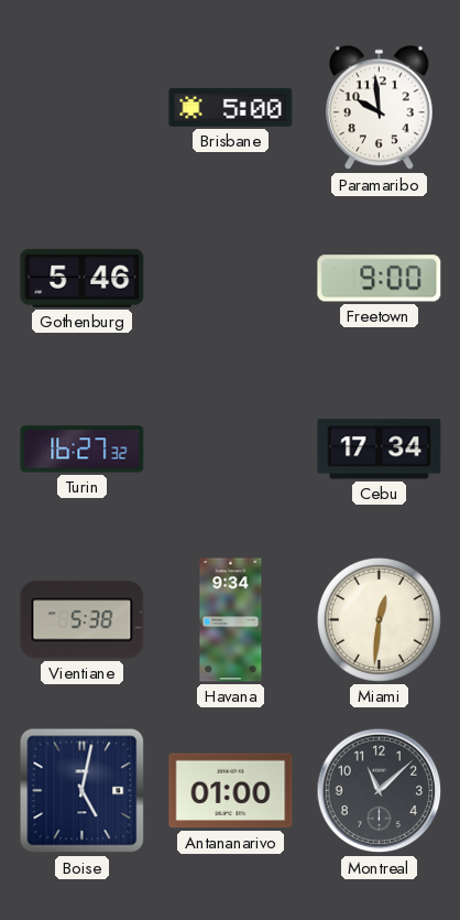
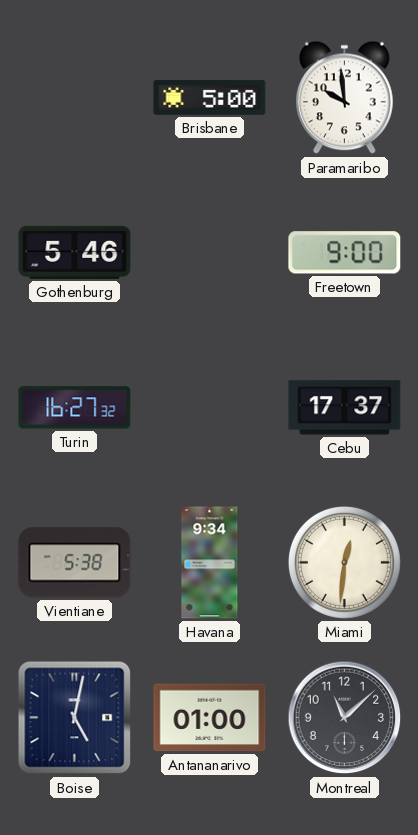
Cebu: 17:34 -> 17:37
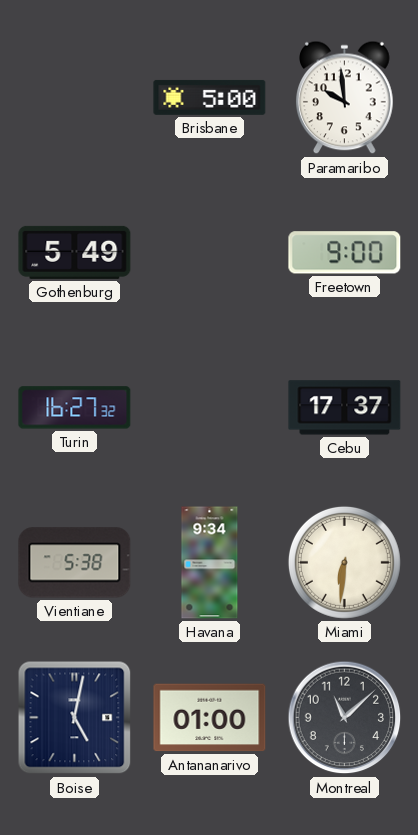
Gothenburg: 5:46 -> 5:49
Miami: 12:31 -> 6:31
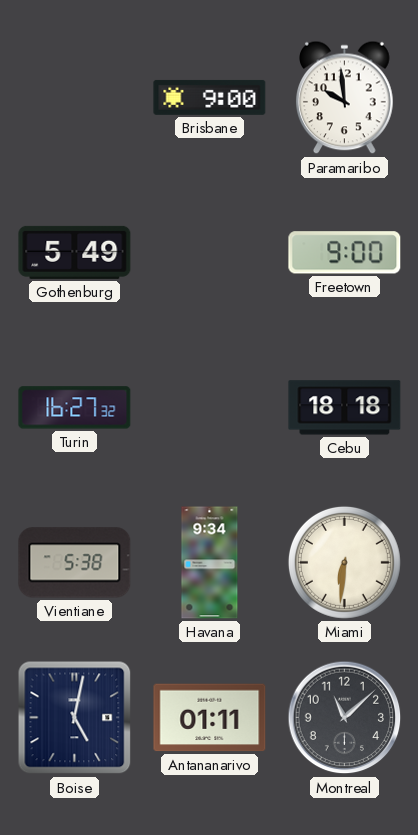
Brisbane: 5:00 -> 9:00
Cebu: 17:37 -> 18:18
Antananarivo: 01:00 -> 01:11
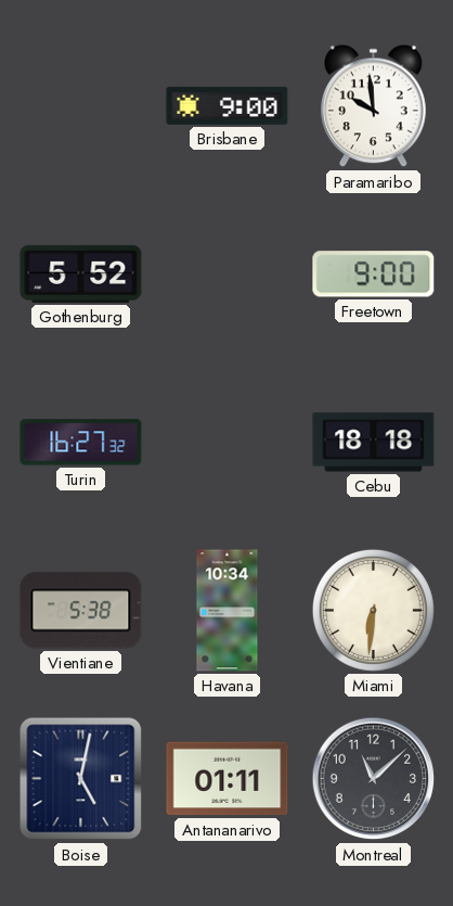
Gothenburg: 5:49 -> 5:52
Havana: 9:34 -> 10:34
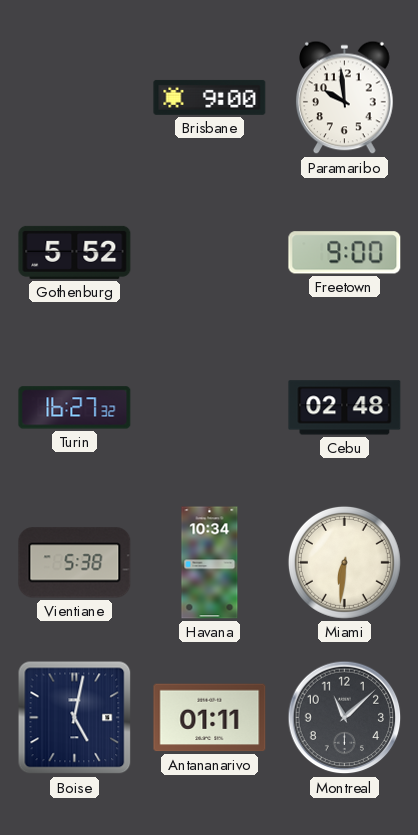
Cebu: 18:18 -> 02:48
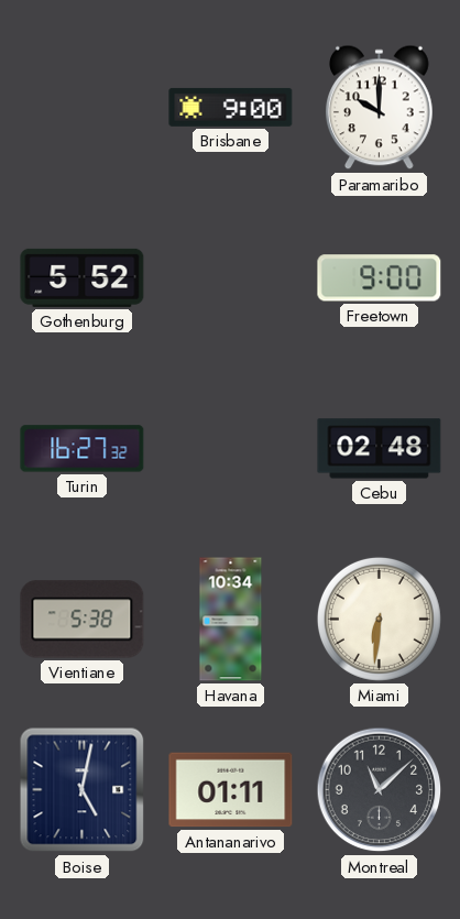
Paramaribo: 9:59 -> 10:00
